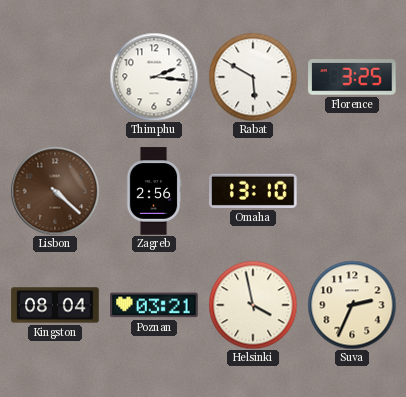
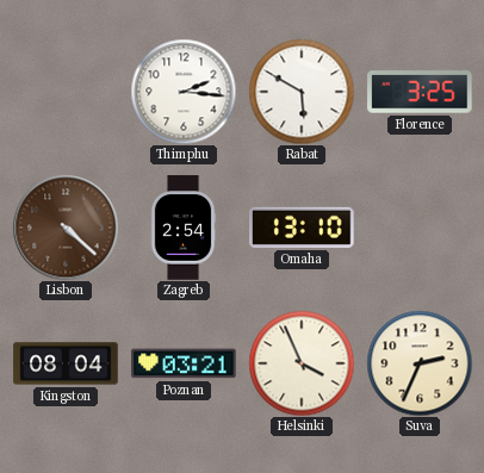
Zagreb: 2:56 -> 2:54
Helsinki: 3:58 -> 3:56
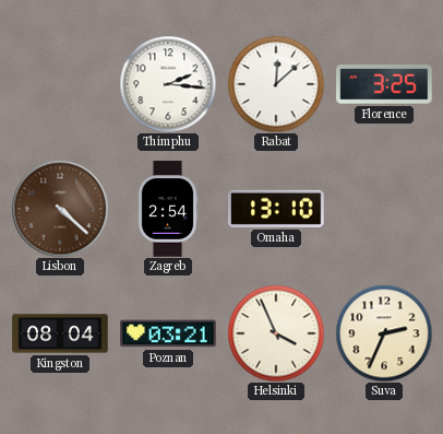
Rabat: 5:50 -> 12:08
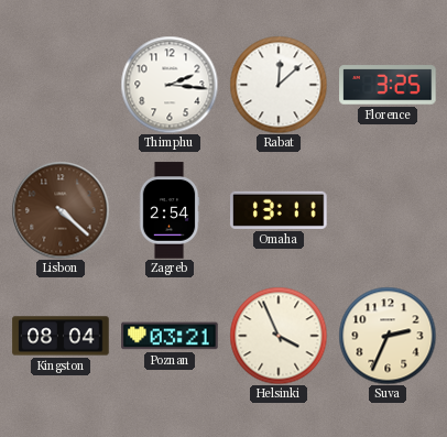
Omaha: 13:10 -> 13:11
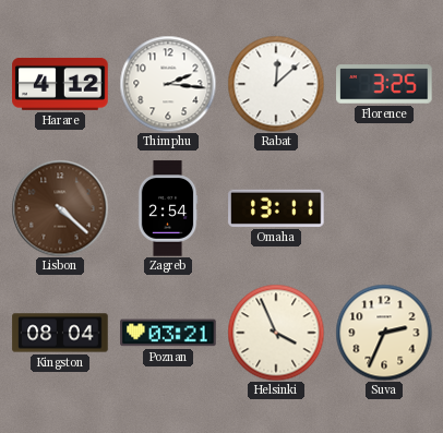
Harare: none -> 4:12
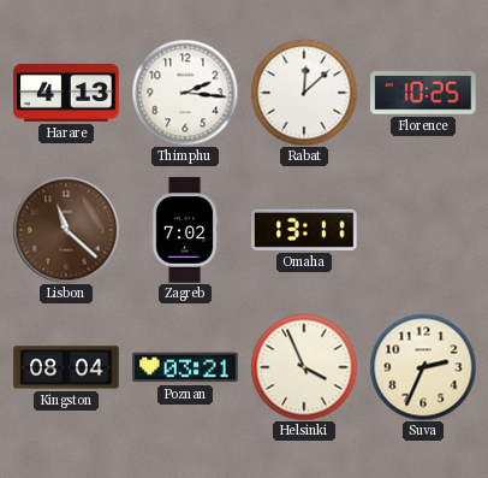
Harare: 4:12 -> 4:13
Florence: 3:25 -> 10:25
Lisbon: 4:22 -> 11:22
Zagreb: 2:54 -> 7:02
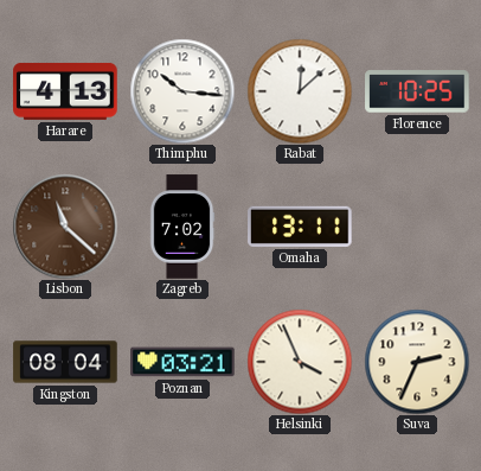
Thimphu: 2:16 -> 10:16
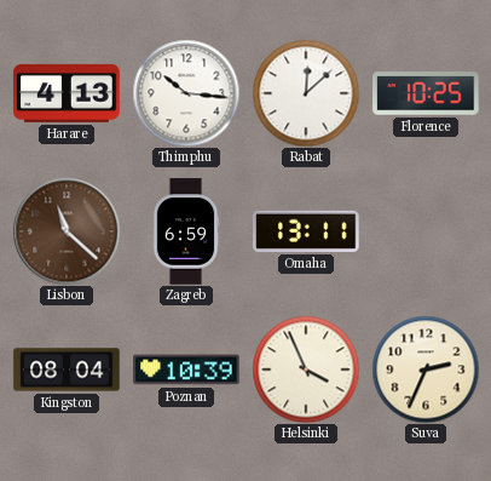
Zagreb: 7:02 -> 6:59
Poznan: 03:21 -> 10:39
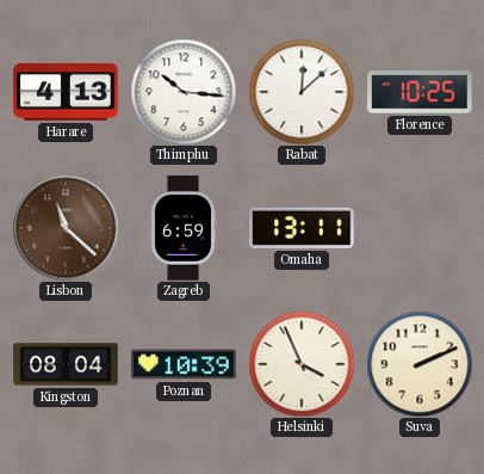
Suva: 2:34 -> 2:11
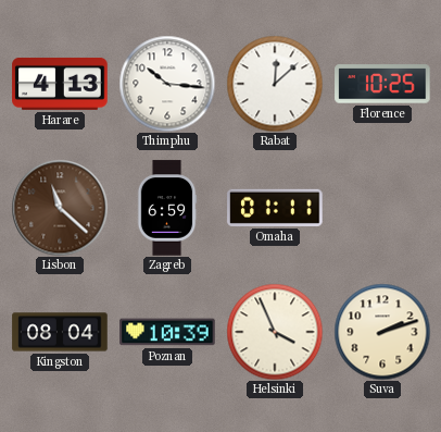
Omaha: 13:11 -> 01:11
Suva: 2:11 -> 2:12
